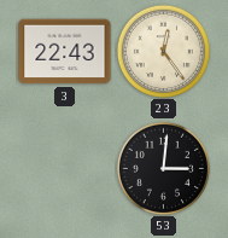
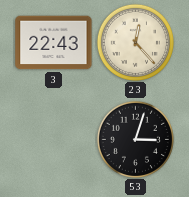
23: 12:24 -> 12:23
53: 3:01 -> 3:03
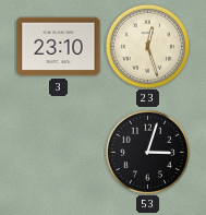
3: 22:43 -> 23:10
23: 12:23 -> 12:27
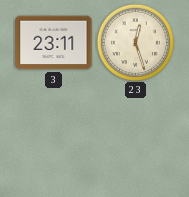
3: 23:10 -> 23:11
53: 3:03 -> none
